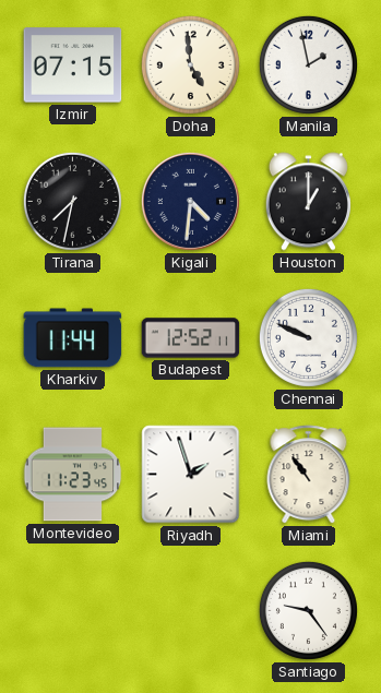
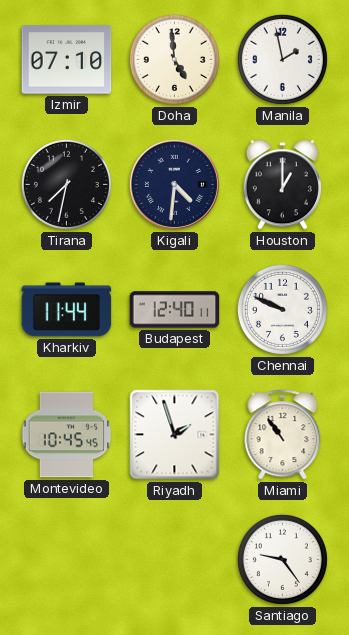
Izmir: 07:15 -> 07:10
Budapest: 12:52 -> 12:40
Montevideo: 11:23 -> 10:45
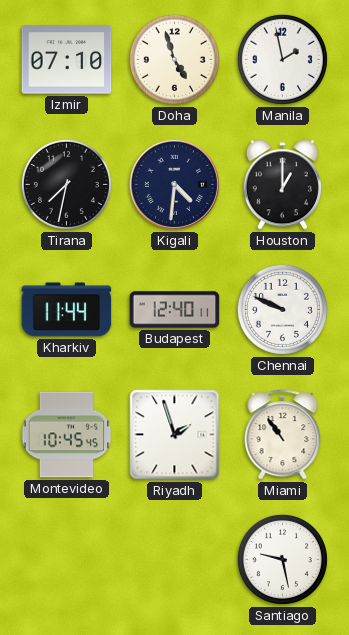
Doha: 4:59 -> 4:57
Santiago: 9:24 -> 9:28
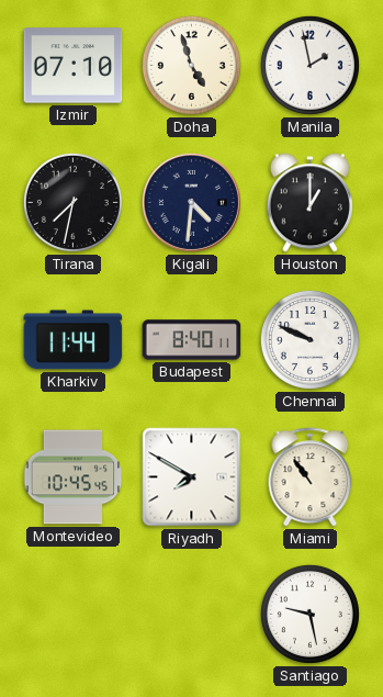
Budapest: 12:40 -> 8:40
Riyadh: 1:57 -> 7:50
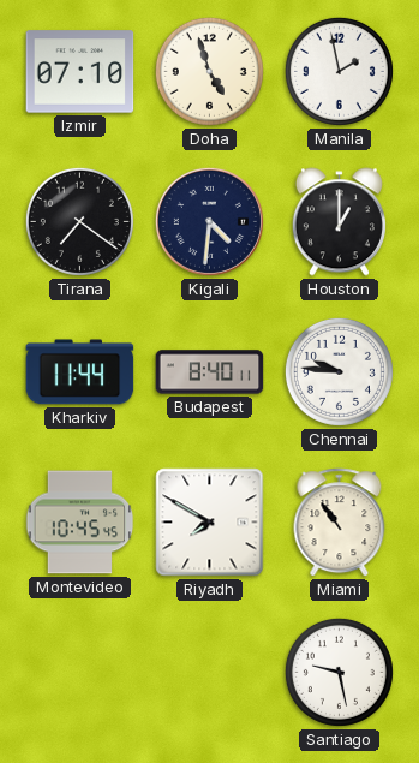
Tirana: 7:32 -> 7:21
Chennai: 9:49 -> 9:46
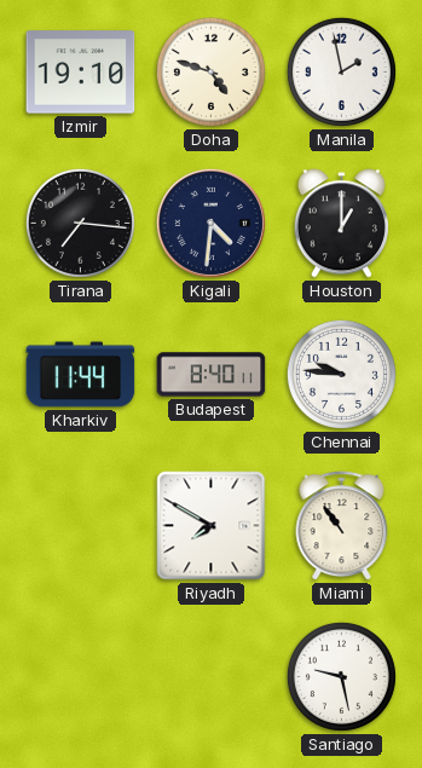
Izmir: 07:10 -> 19:10
Doha: 4:57 -> 4:48
Tirana: 7:21 -> 7:16
Montevideo: 10:45 -> none
